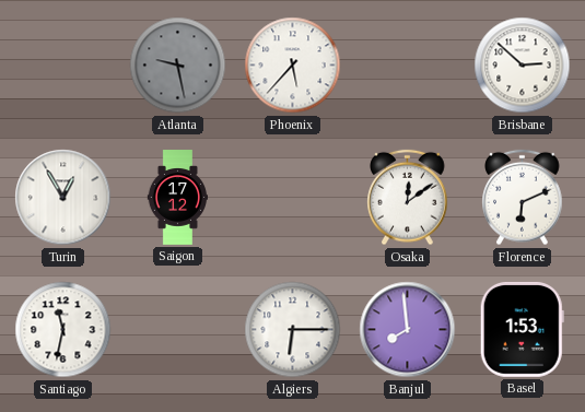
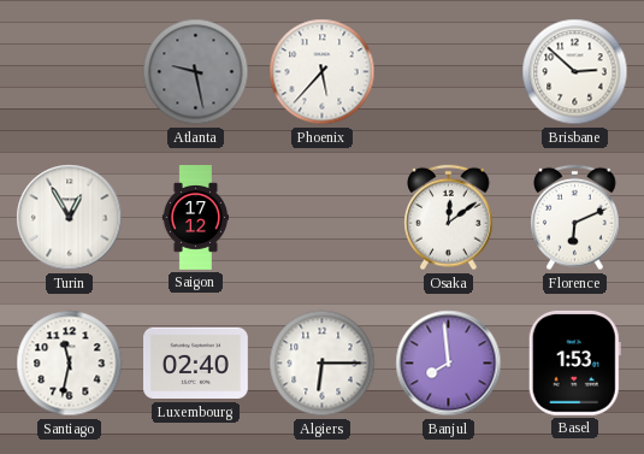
Luxembourg: none -> 02:40
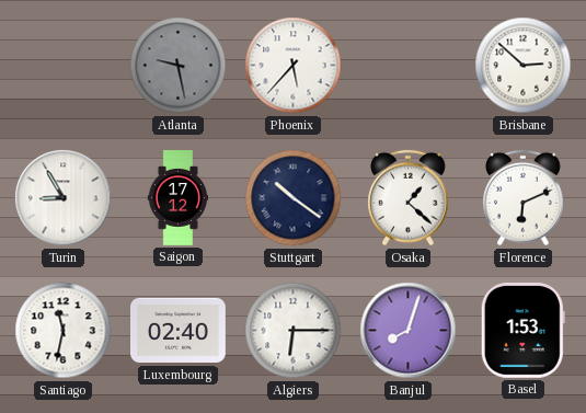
Turin: 12:55 -> 8:55
Stuttgart: none -> 10:21
Osaka: 12:09 -> 1:22
Banjul: 7:59 -> 8:03
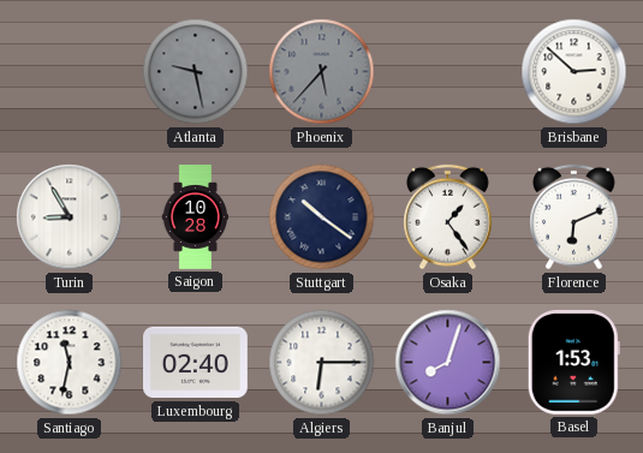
Phoenix dial: white -> grey
Saigon: 17:12 -> 10:28
Osaka: 1:22 -> 1:24
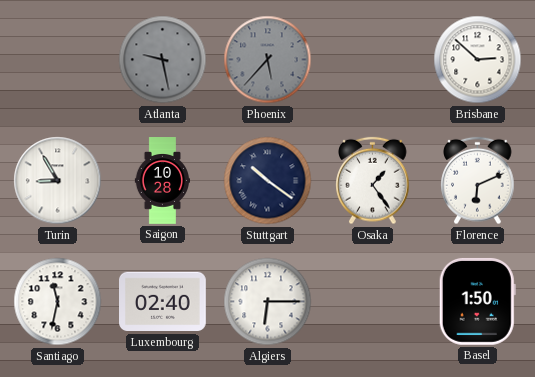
Banjul: 8:03 -> none
Basel: 1:53 -> 1:50
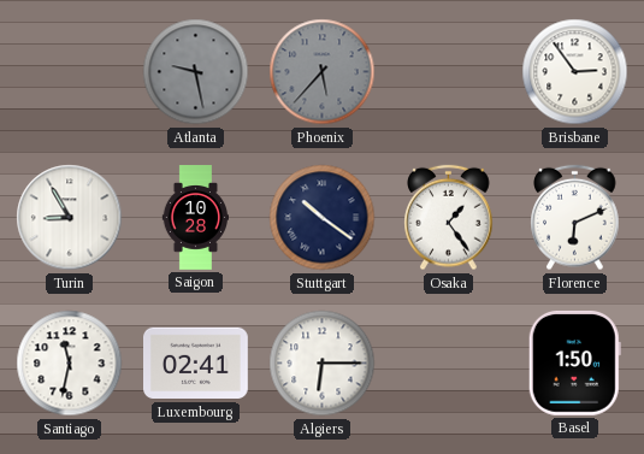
Brisbane: 2:52 -> 2:54
Luxembourg: 02:40 -> 02:41
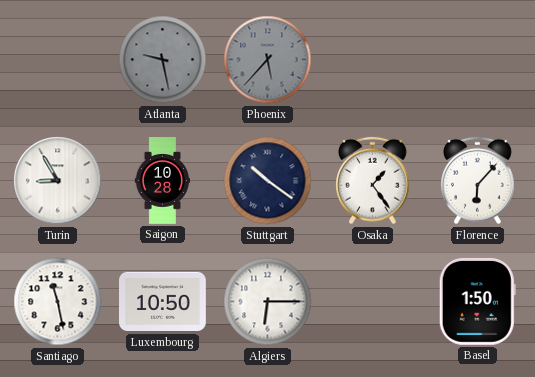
Brisbane: 2:54 -> none
Florence: 6:11 -> 6:07
Santiago: 11:32 -> 11:28
Luxembourg: 02:41 -> 10:50
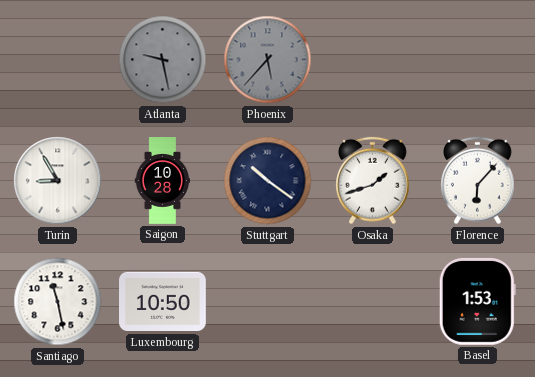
Osaka: 1:24 -> 1:42
Algiers: 6:15 -> none
Basel: 1:50 -> 1:53
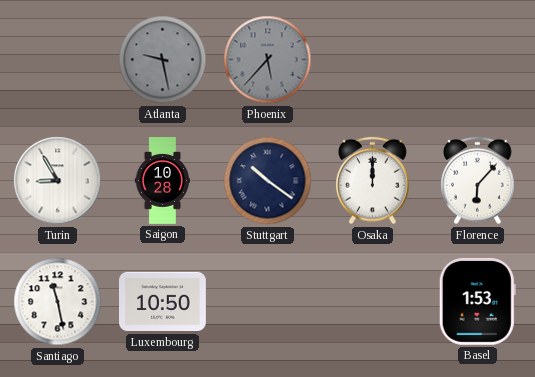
Osaka: 1:42 -> 12:00
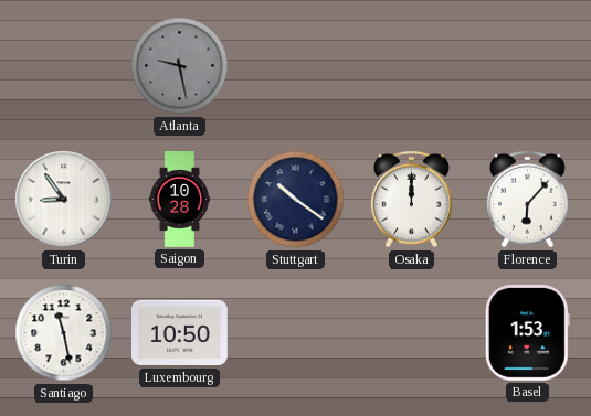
Phoenix: 5:37 -> none
Turin: 8:55 -> 8:54
